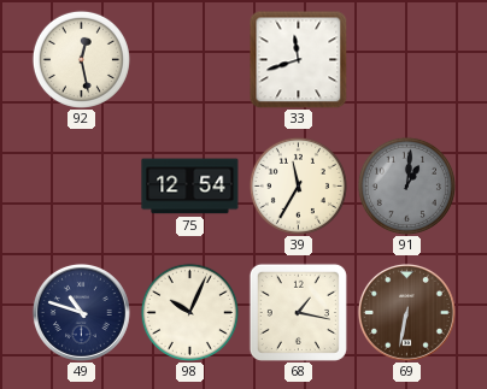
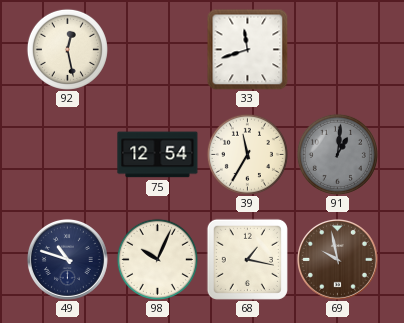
69: 6:32 -> 9:58
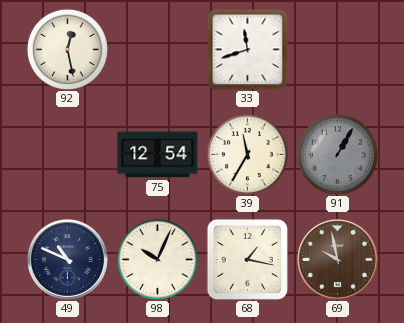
91: 1:01 -> 1:05
49: 10:48 -> 10:49
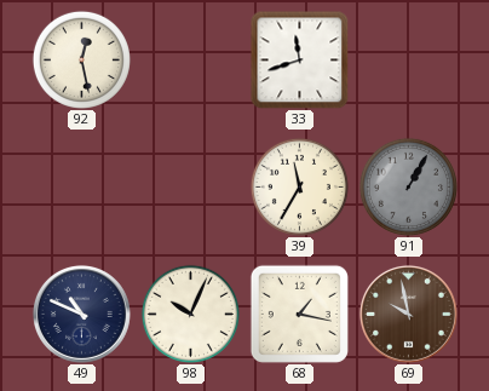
75: 12:54 -> none
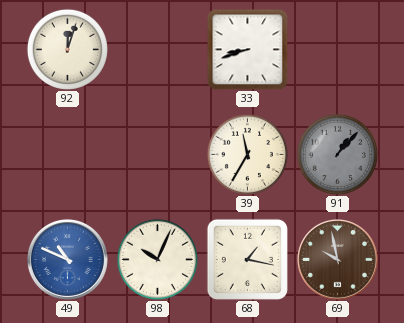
92: 12:28 -> 12:03
33: 11:42 -> 8:42
91: 1:05 -> 1:07
49 dial: navy -> blue
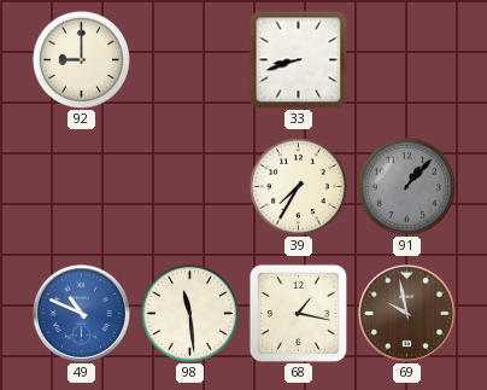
92: 12:03 -> 9:00
39: 11:35 -> 7:35
98: 10:04 -> 11:29
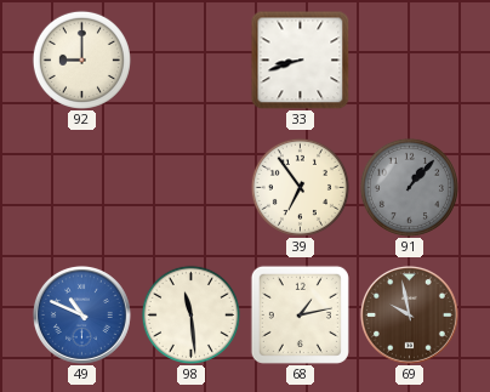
39: 7:35 -> 6:54
68: 1:17 -> 1:13
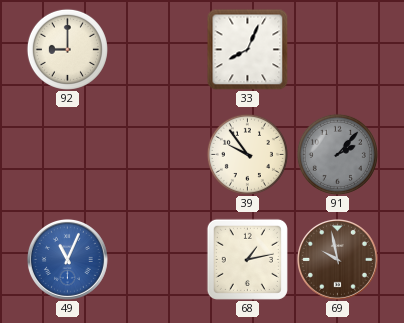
33: 8:42 -> 8:04
39: 6:54 -> 9:54
91: 1:07 -> 2:07
49: 10:49 -> 11:04
98: 11:29 -> none
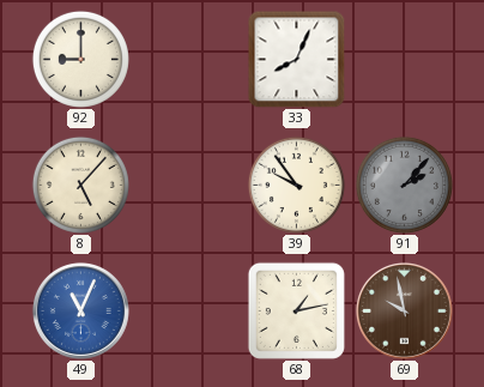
8: none -> 5:07
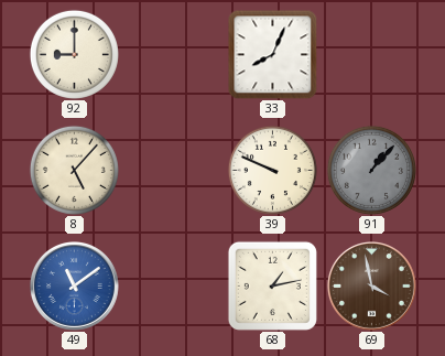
39: 9:54 -> 9:49
91: 2:07 -> 1:07
49: 11:04 -> 11:09
69: 9:58 -> 3:58
